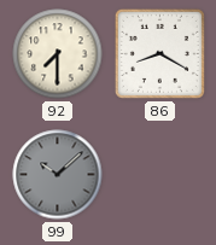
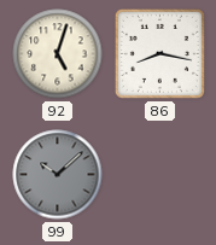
92: 7:30 -> 5:03
86: 8:20 -> 8:17
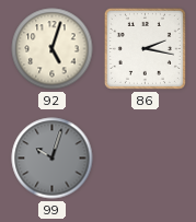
86: 8:17 -> 2:17
99: 10:08 -> 10:03
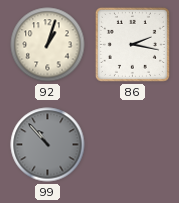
92: 5:03 -> 1:03
99: 10:03 -> 10:53
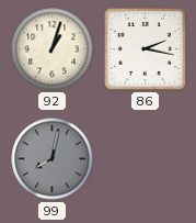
99: 10:53 -> 8:02
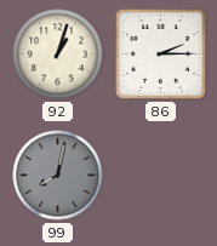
86: 2:17 -> 2:15
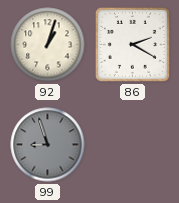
86: 2:15 -> 2:20
99: 8:02 -> 8:57
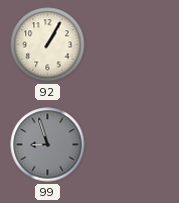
92: 1:03 -> 1:05
86: 2:20 -> none
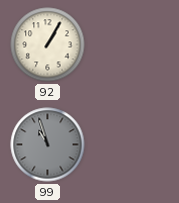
99: 8:57 -> 10:57
